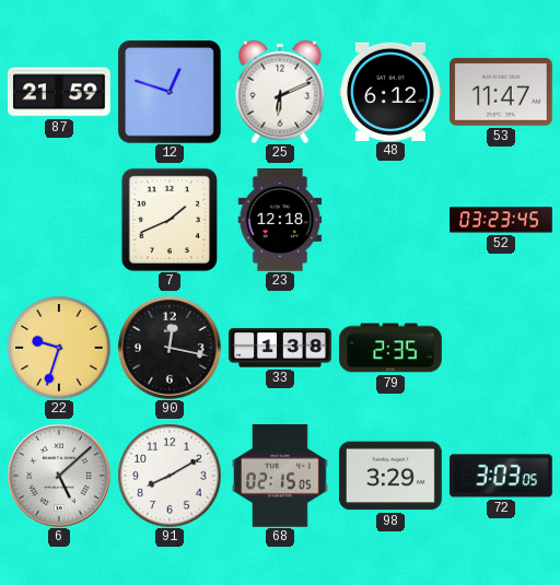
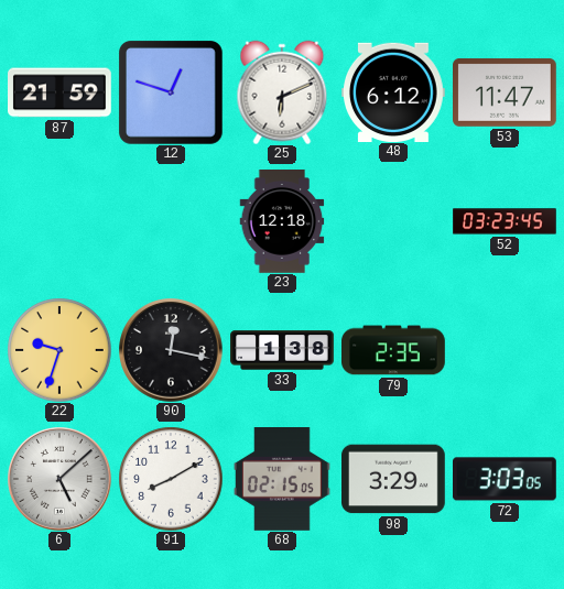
7: 1:41 -> none
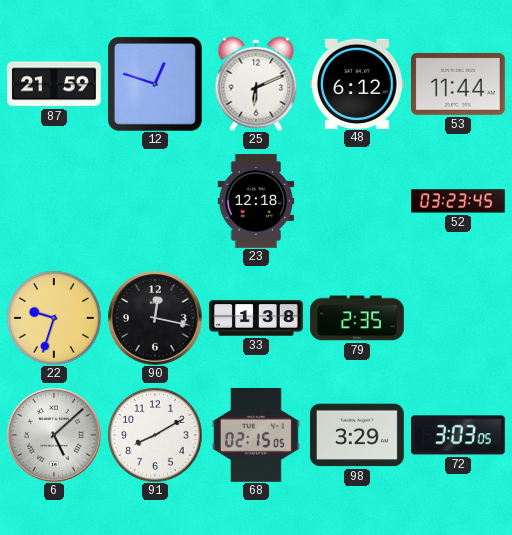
53: 11:47 -> 11:44
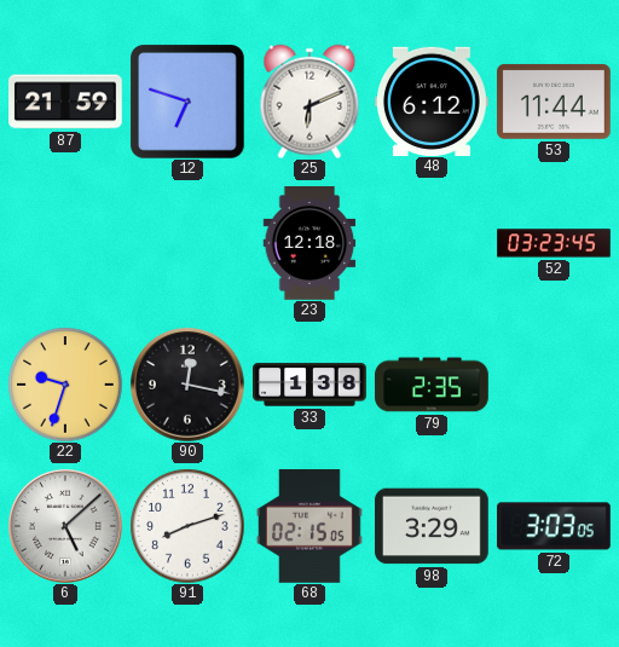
12: 12:48 -> 6:48
91: 8:10 -> 8:12
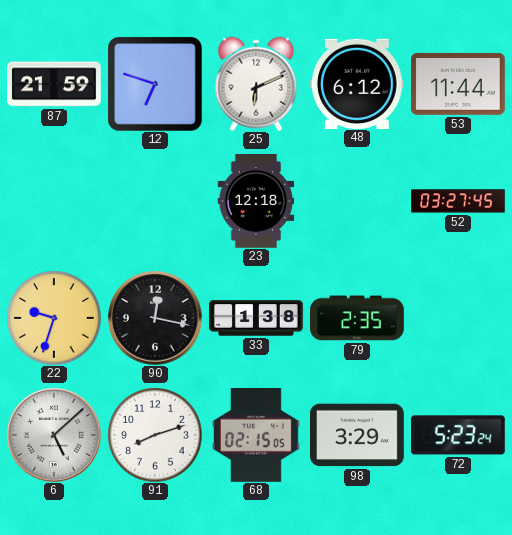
52: 03:23 -> 03:27
72: 3:03 -> 5:23
